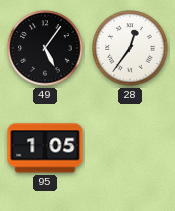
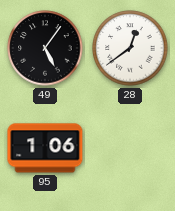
28: 12:36 -> 12:39
95: 1:05 -> 1:06
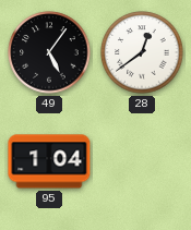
95: 1:06 -> 1:04
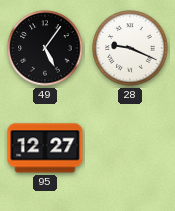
28: 12:39 -> 9:19
95: 1:04 -> 12:27
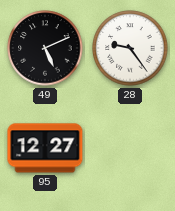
49: 5:06 -> 5:11
28: 9:19 -> 9:24
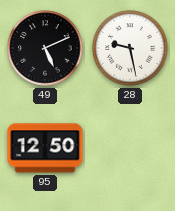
28: 9:24 -> 9:28
95: 12:27 -> 12:50
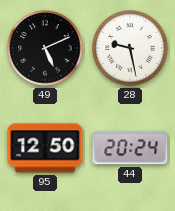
44: none -> 20:24
